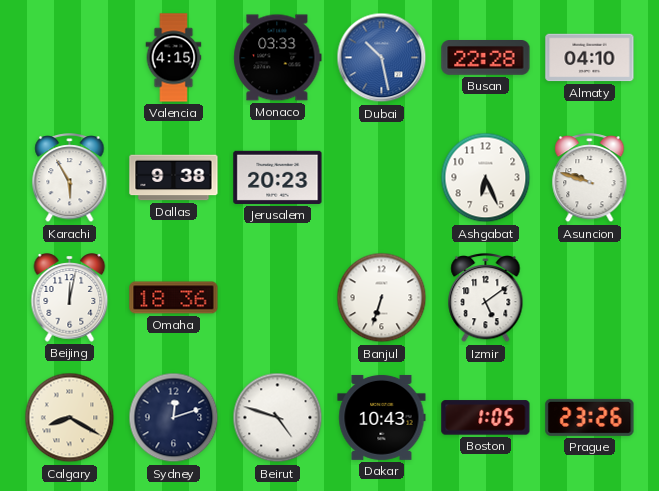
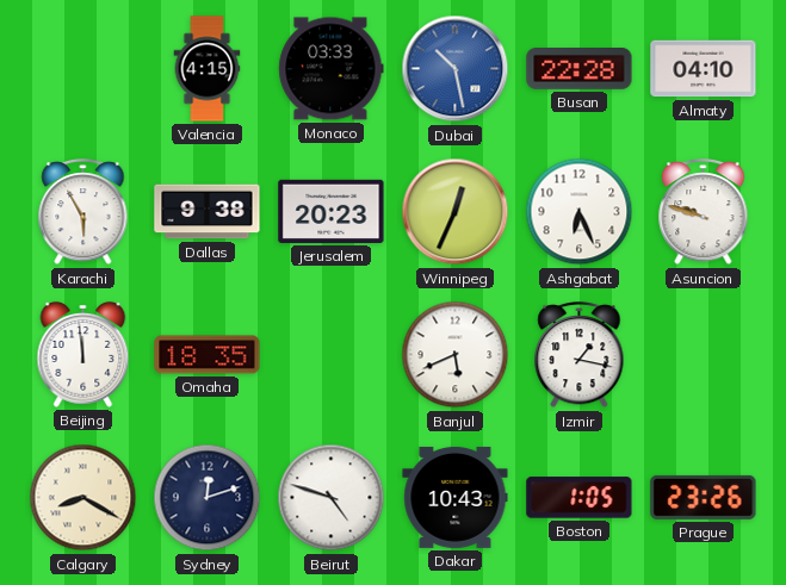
Winnipeg: none -> 12:34
Beijing: 12:02 -> 11:59
Omaha: 18:36 -> 18:35
Banjul: 6:33 -> 5:41
Izmir: 5:09 -> 1:17
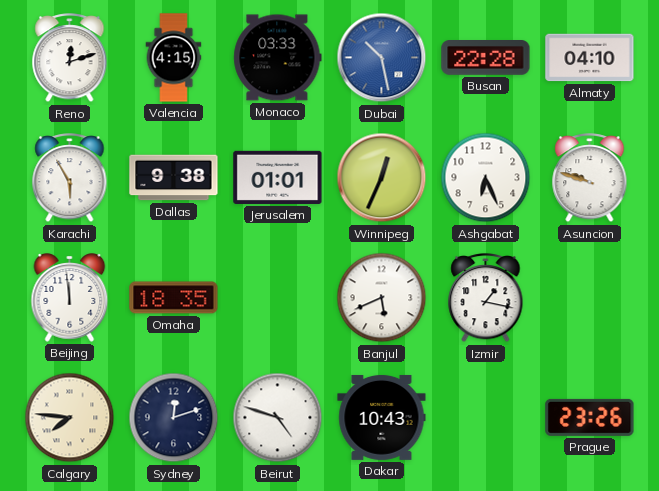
Reno: none -> 12:12
Jerusalem: 20:23 -> 01:01
Calgary: 8:20 -> 7:46
Boston: 1:05 -> none
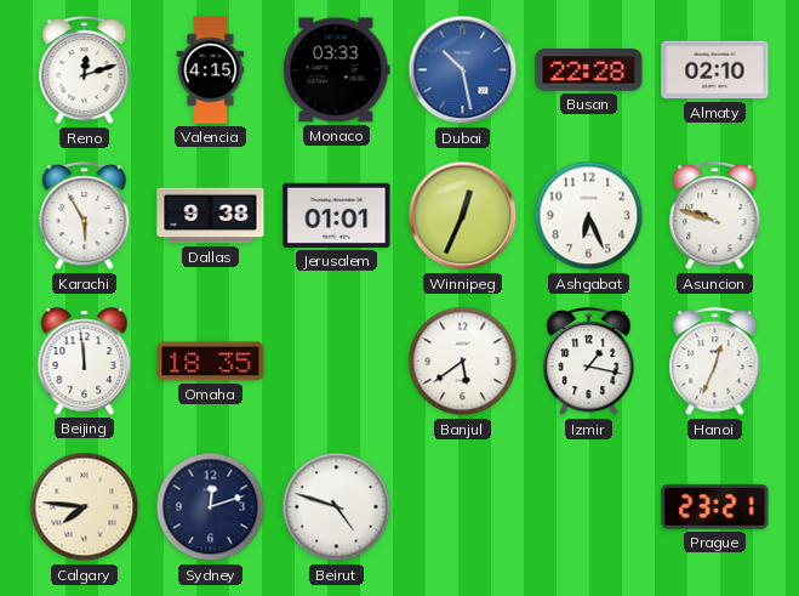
Almaty: 04:10 -> 02:10
Banjul: 5:41 -> 5:39
Hanoi: none -> 12:34
Dakar: 10:43 -> none
Prague: 23:26 -> 23:21
